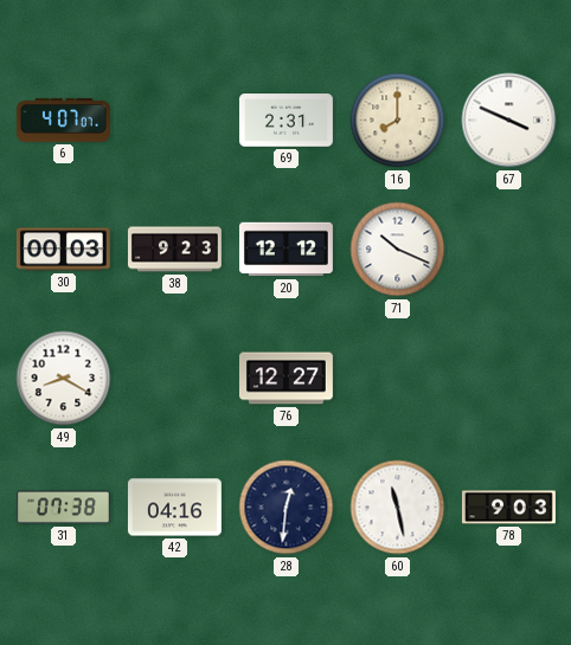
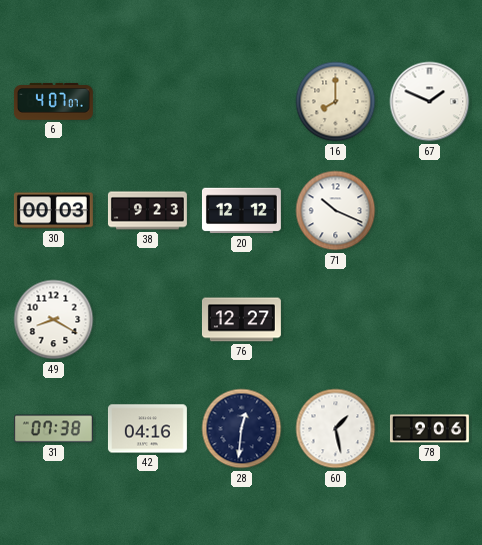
69: 2:31 -> none
67: 3:49 -> 1:49
60: 11:28 -> 1:28
78: 9:03 -> 9:06
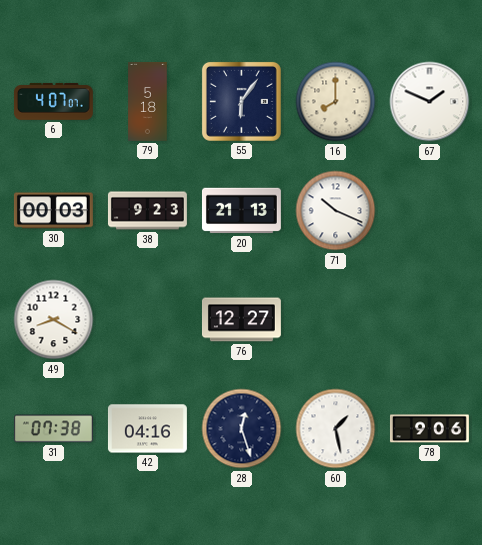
79: none -> 5:18
55: none -> 6:06
20: 12:12 -> 21:13
28: 12:31 -> 12:27
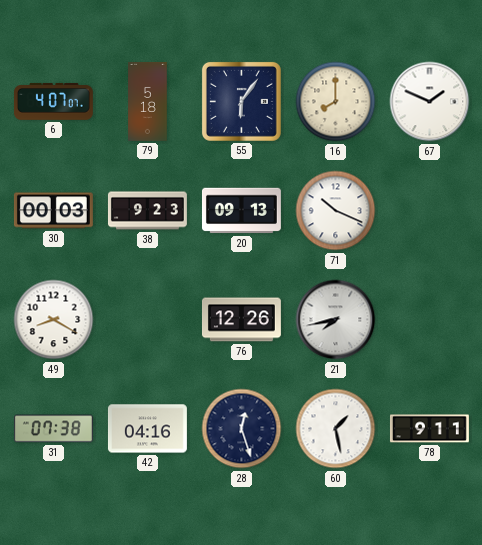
20: 21:13 -> 09:13
76: 12:27 -> 12:26
21: none -> 7:43
78: 9:06 -> 9:11
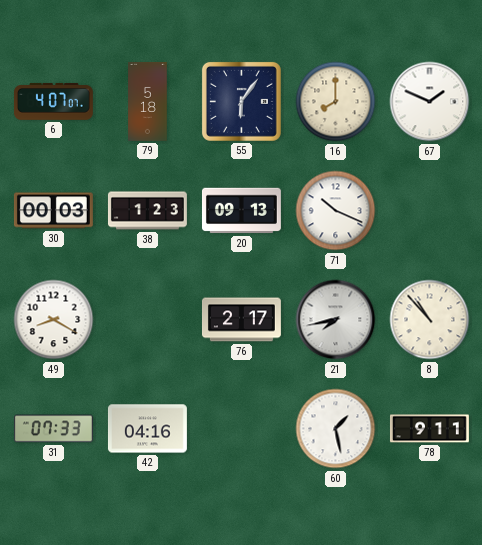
38: 9:23 -> 1:23
76: 12:26 -> 2:17
8: none -> 10:53
31: 07:38 -> 07:33
28: 12:27 -> none
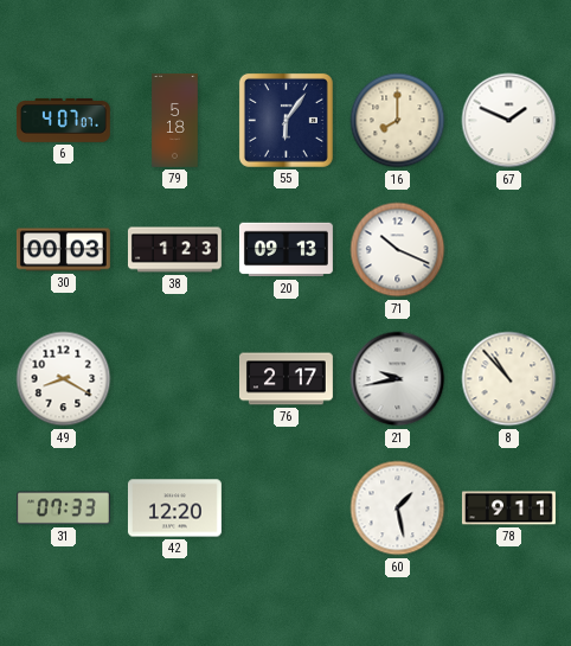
21: 7:43 -> 9:43
42: 04:16 -> 12:20
